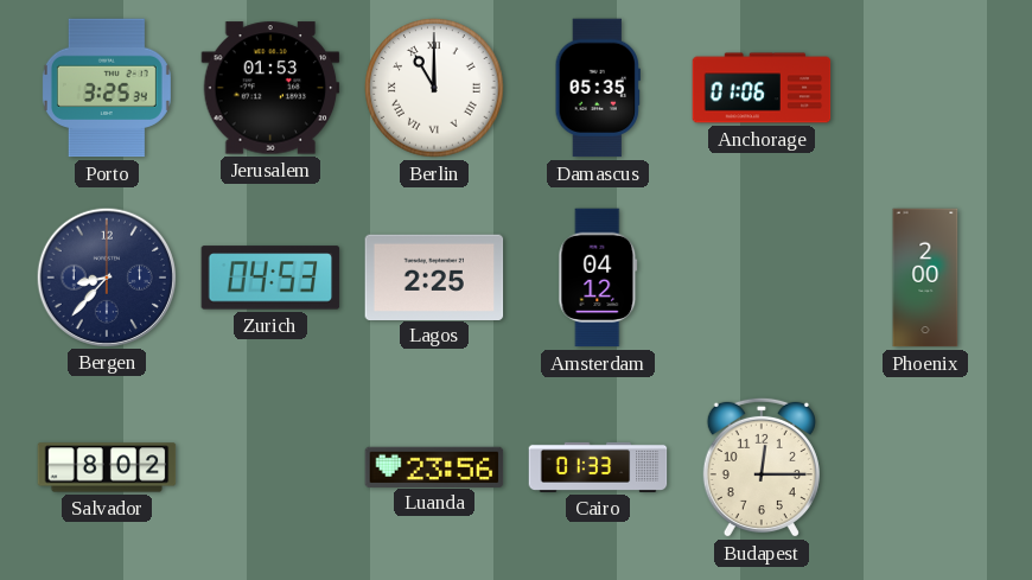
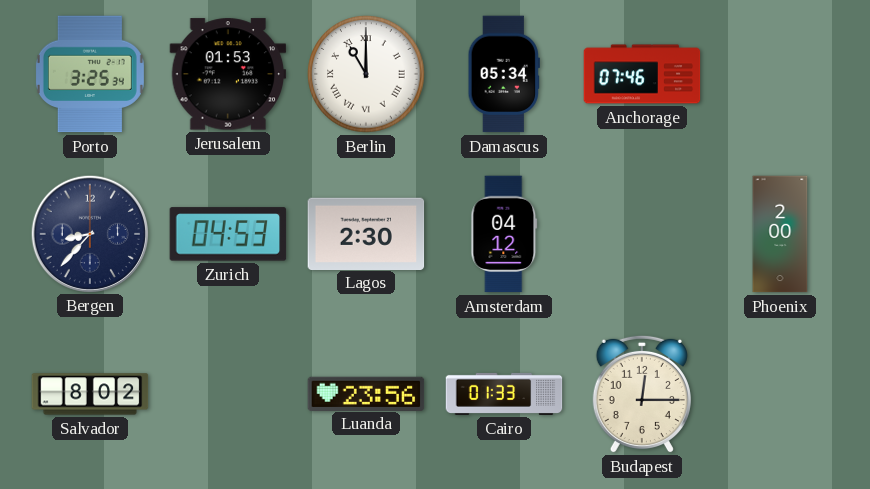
Damascus: 05:35 -> 05:34
Anchorage: 01:06 -> 07:46
Lagos: 2:25 -> 2:30
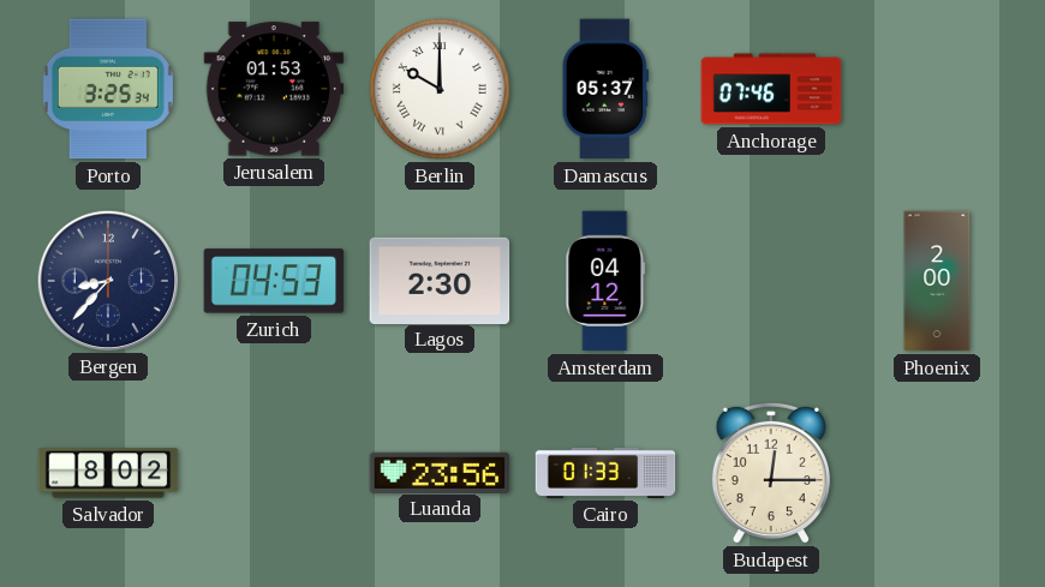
Berlin: 11:00 -> 10:00
Damascus: 05:34 -> 05:37
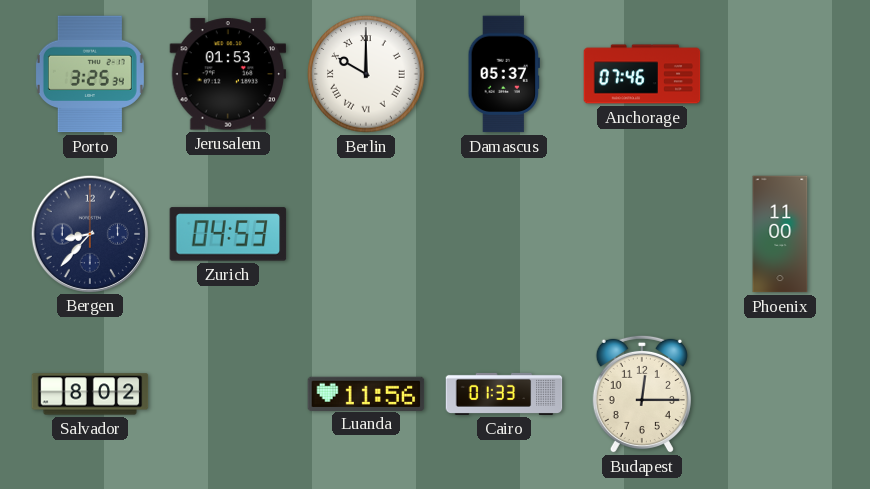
Lagos: 2:30 -> none
Amsterdam: 04:12 -> none
Phoenix: 2:00 -> 11:00
Luanda: 23:56 -> 11:56
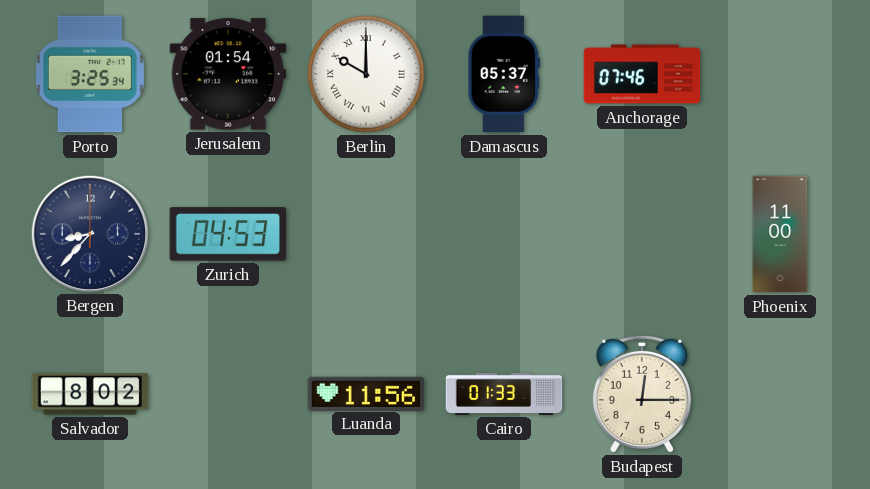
Jerusalem: 01:53 -> 01:54
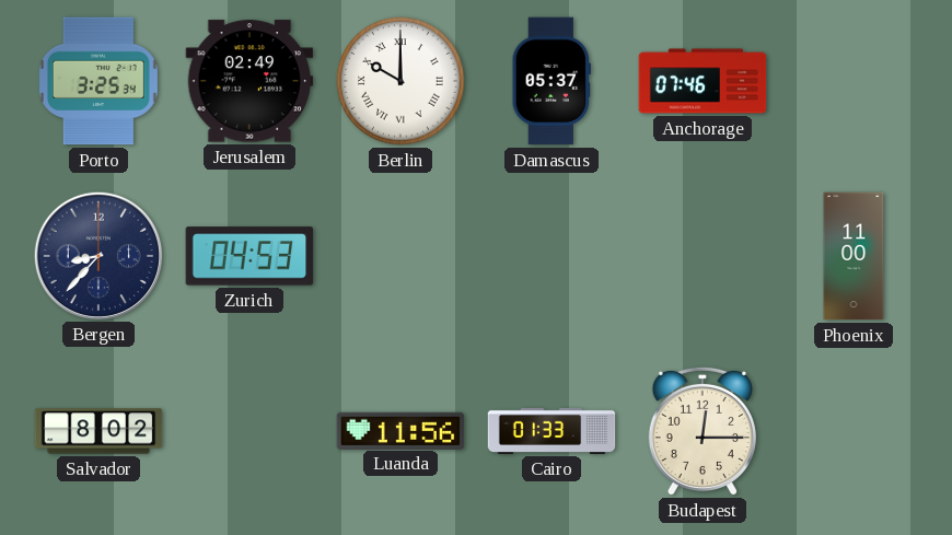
Jerusalem: 01:54 -> 02:49
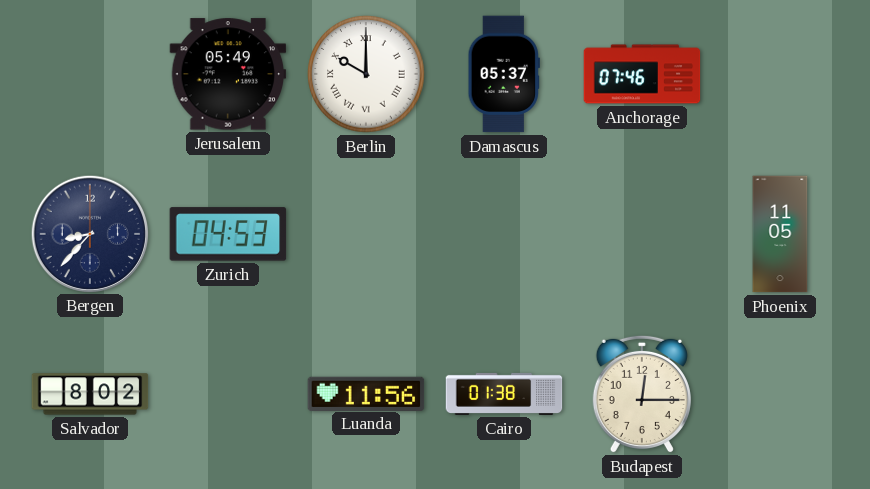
Porto: 3:25 -> none
Jerusalem: 02:49 -> 05:49
Phoenix: 11:00 -> 11:05
Cairo: 01:33 -> 01:38
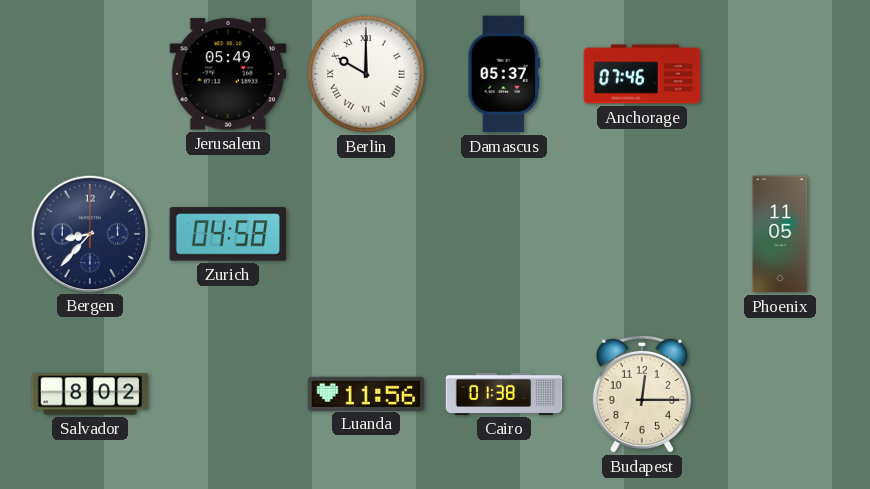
Zurich: 04:53 -> 04:58
